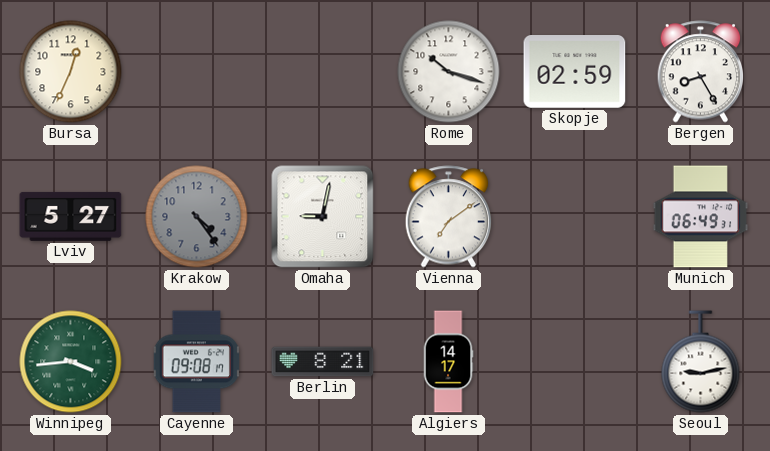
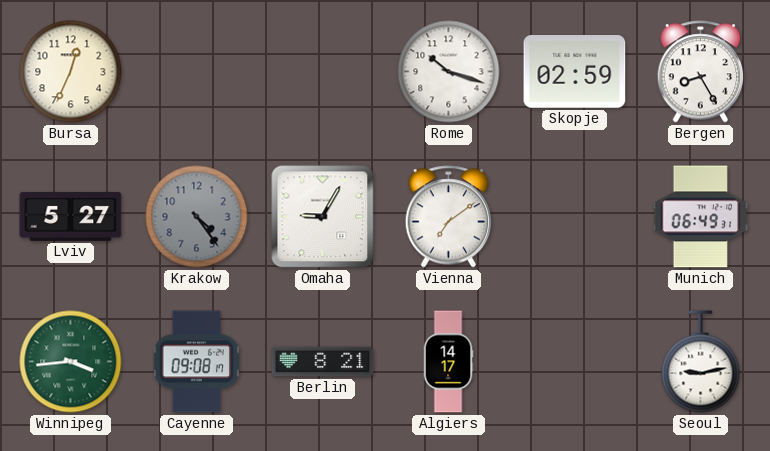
Omaha: 9:02 -> 9:05
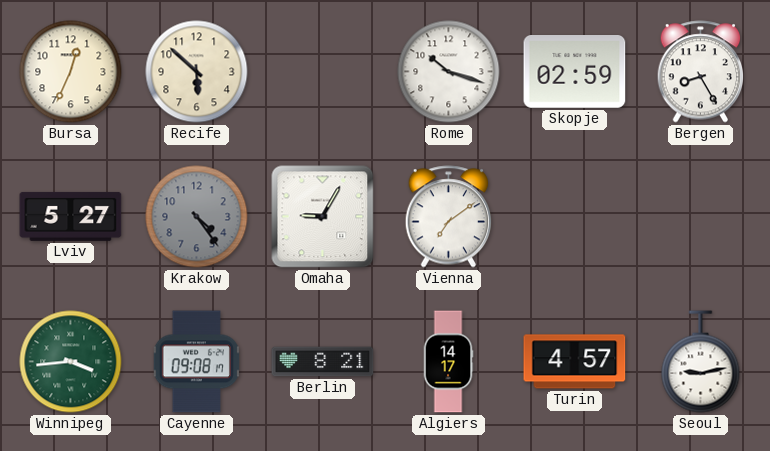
Recife: none -> 5:52
Munich: 06:49 -> none
Turin: none -> 4:57
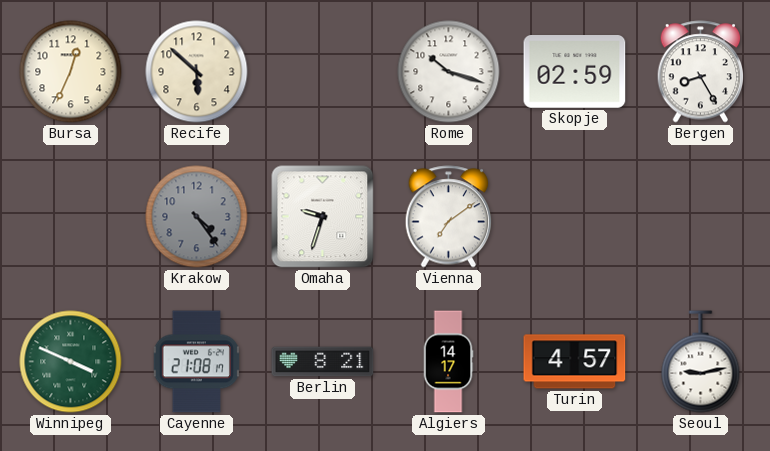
Lviv: 5:27 -> none
Omaha: 9:05 -> 9:33
Winnipeg: 3:44 -> 3:49
Cayenne: 09:08 -> 21:08
